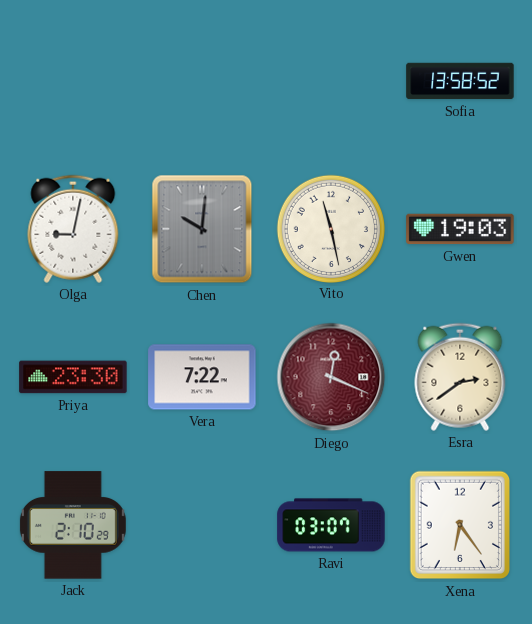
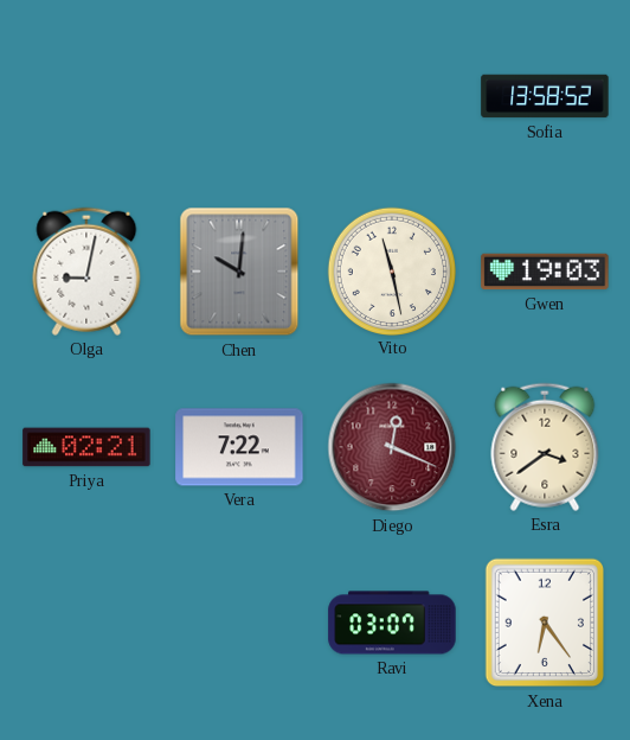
Priya: 23:30 -> 02:21
Esra: 2:39 -> 3:39
Jack: 2:10 -> none
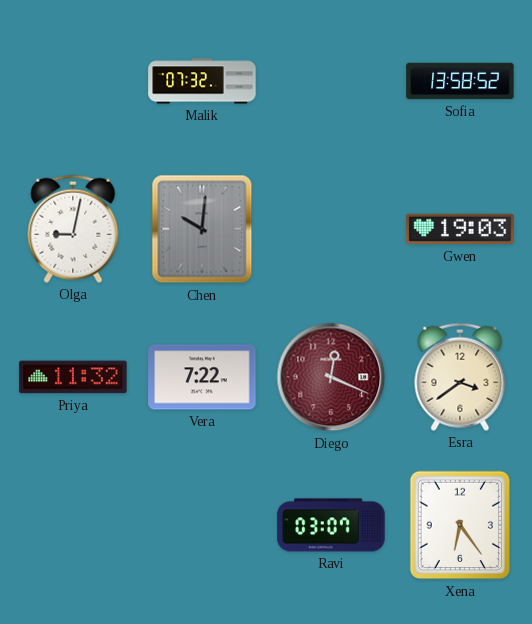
Malik: none -> 07:32
Vito: 11:28 -> none
Priya: 02:21 -> 11:32
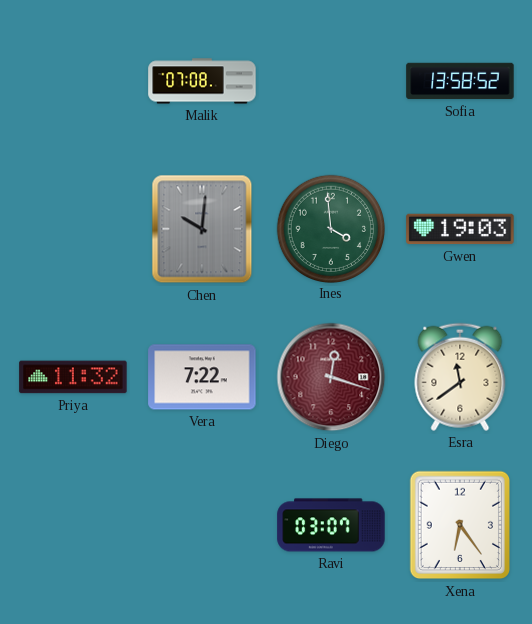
Malik: 07:32 -> 07:08
Olga: 9:02 -> none
Ines: none -> 3:59
Diego: 12:19 -> 12:18
Esra: 3:39 -> 11:39
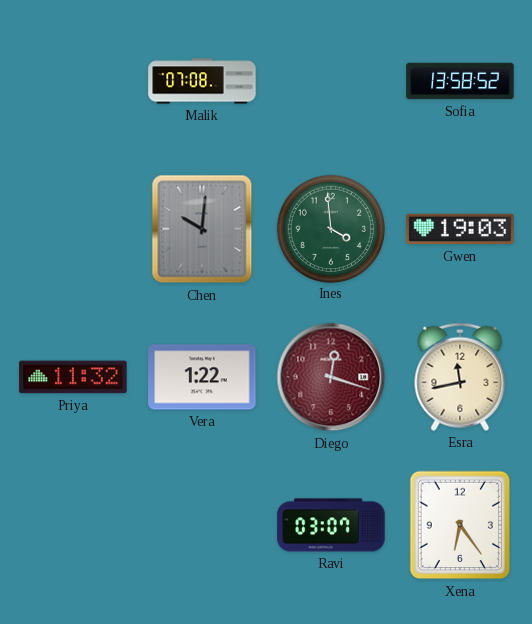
Vera: 7:22 -> 1:22
Esra: 11:39 -> 11:43
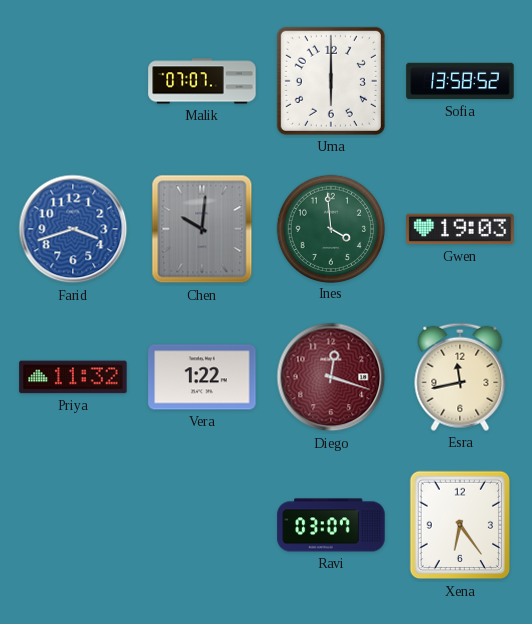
Malik: 07:08 -> 07:07
Uma: none -> 6:00
Farid: none -> 3:42
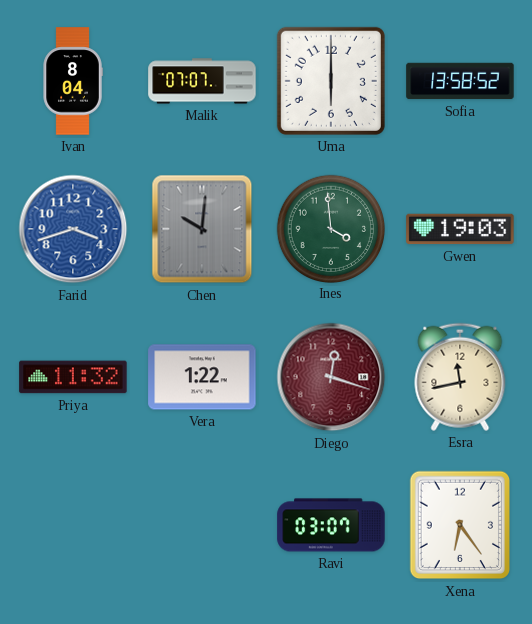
Ivan: none -> 8:04
